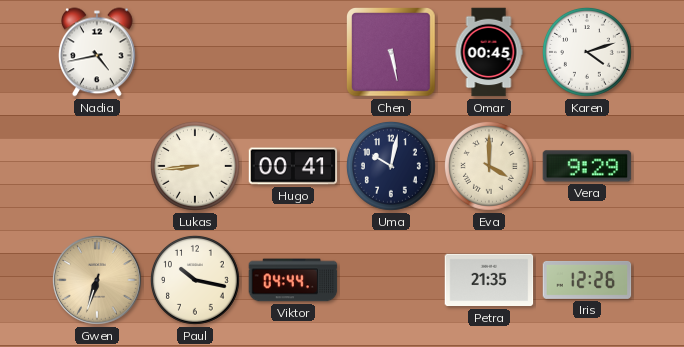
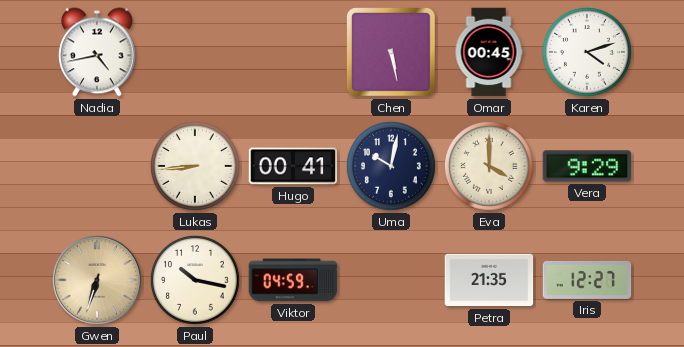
Viktor: 04:44 -> 04:59
Iris: 12:26 -> 12:27
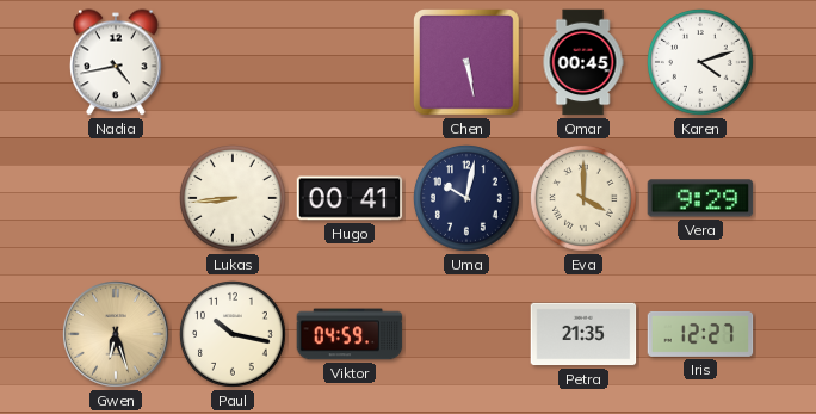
Gwen: 6:33 -> 6:27
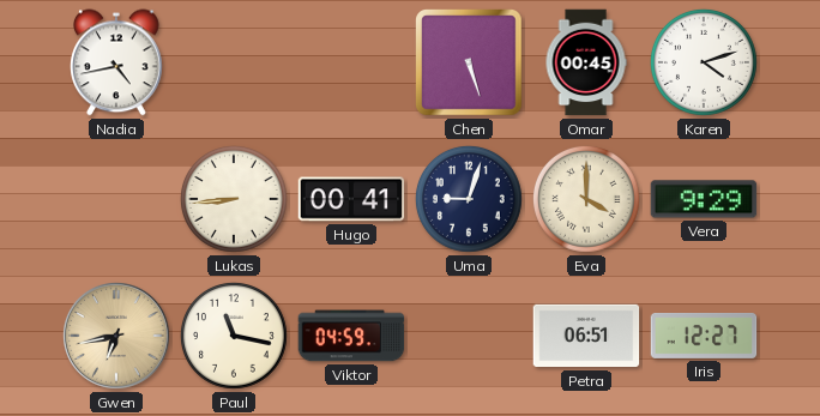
Chen: 5:28 -> 5:27
Uma: 10:02 -> 9:03
Gwen: 6:27 -> 6:43
Paul: 10:17 -> 11:17
Petra: 21:35 -> 06:51
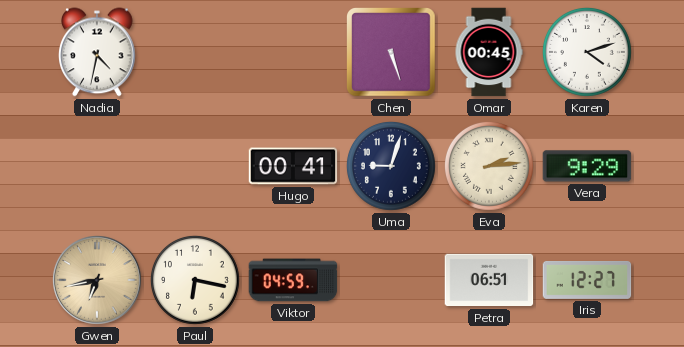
Nadia: 4:43 -> 4:32
Lukas: 8:44 -> none
Eva: 4:00 -> 2:14
Paul: 11:17 -> 6:17
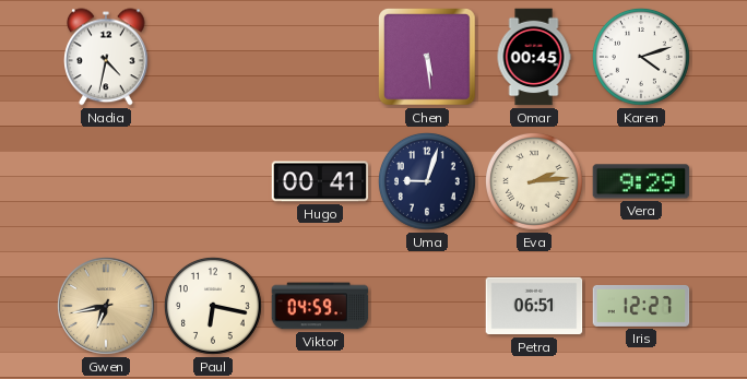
Chen: 5:27 -> 5:29
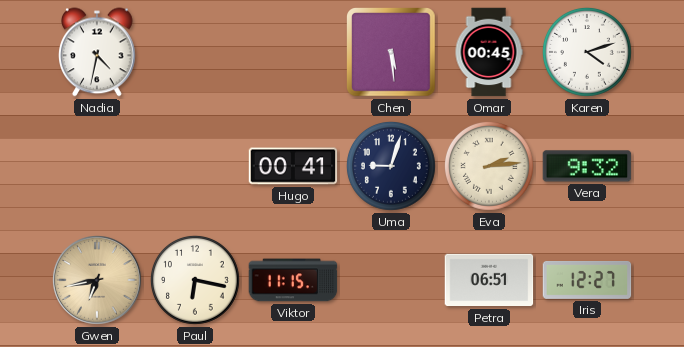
Vera: 9:29 -> 9:32
Viktor: 04:59 -> 11:15
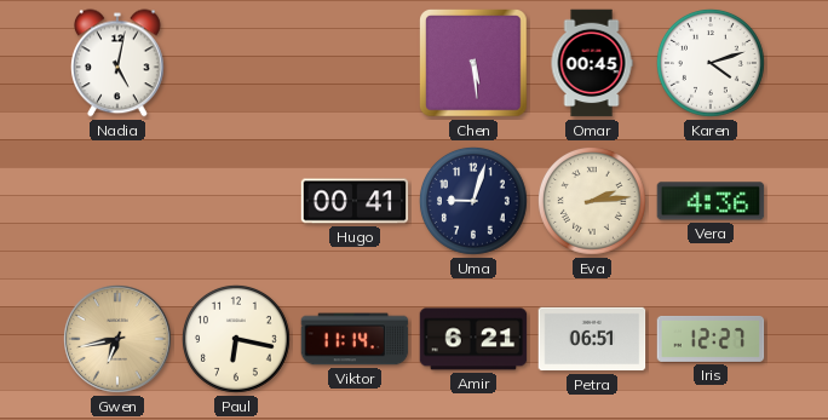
Nadia: 4:32 -> 5:02
Vera: 9:32 -> 4:36
Viktor: 11:15 -> 11:14
Amir: none -> 6:21
